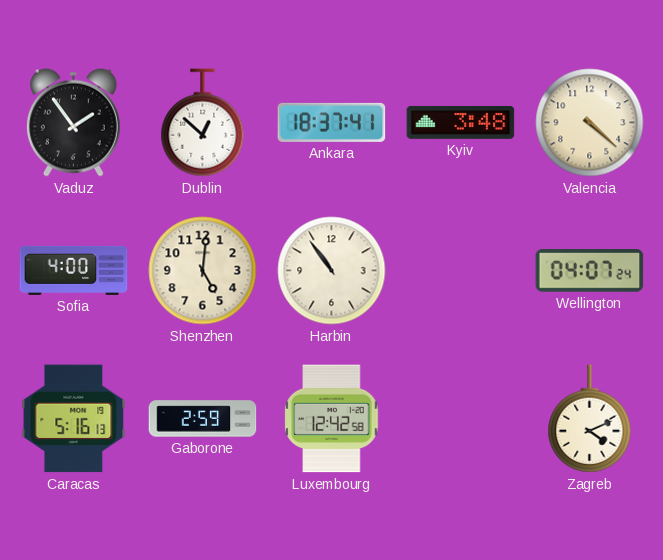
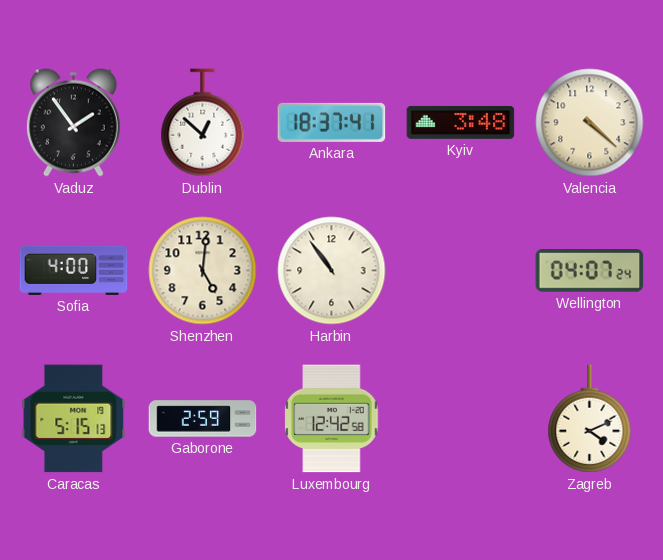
Caracas: 5:16 -> 5:15
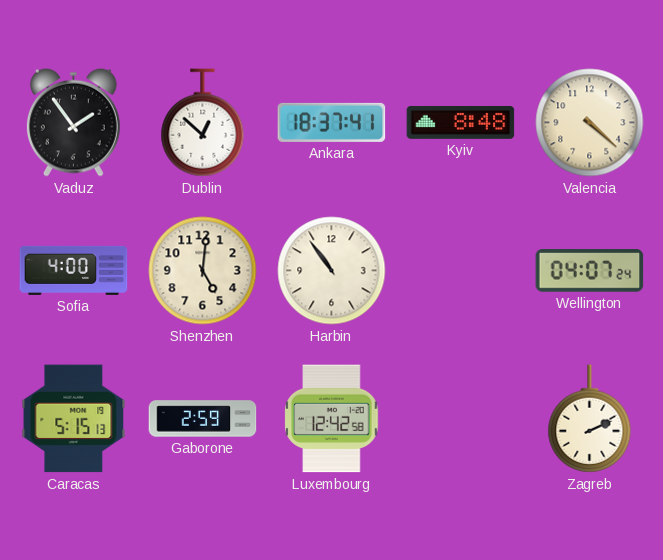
Kyiv: 3:48 -> 8:48
Zagreb: 4:11 -> 2:11
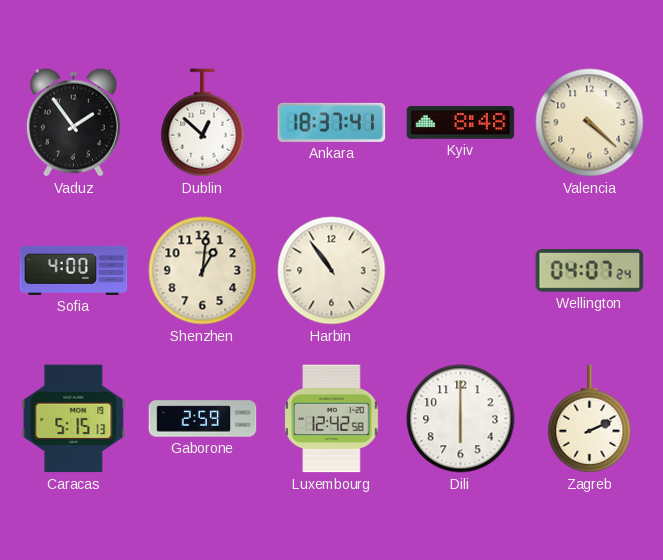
Shenzhen: 5:01 -> 1:01
Dili: none -> 6:00
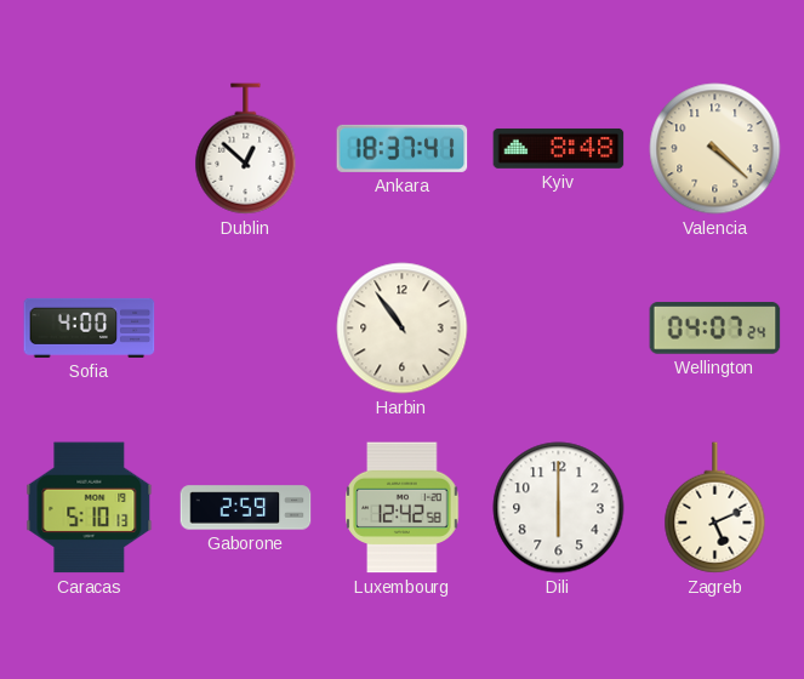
Vaduz: 1:54 -> none
Shenzhen: 1:01 -> none
Caracas: 5:15 -> 5:10
Zagreb: 2:11 -> 5:11
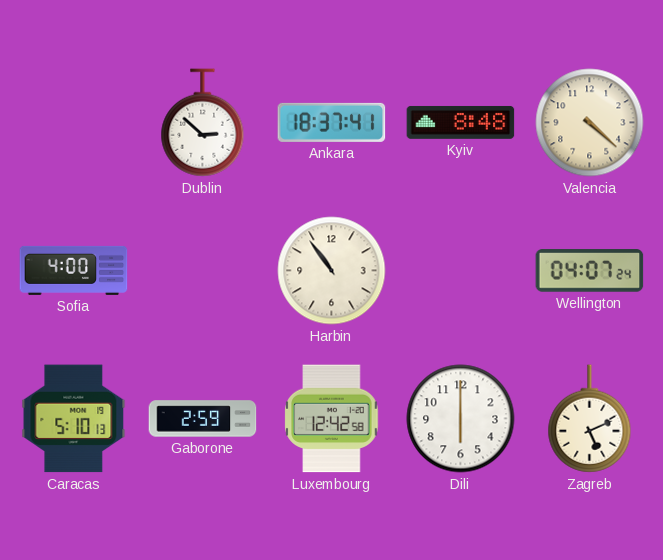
Dublin: 12:52 -> 2:52
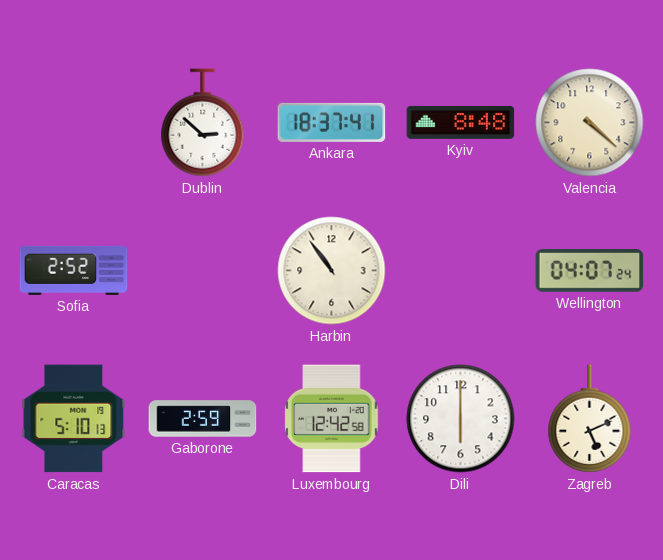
Sofia: 4:00 -> 2:52
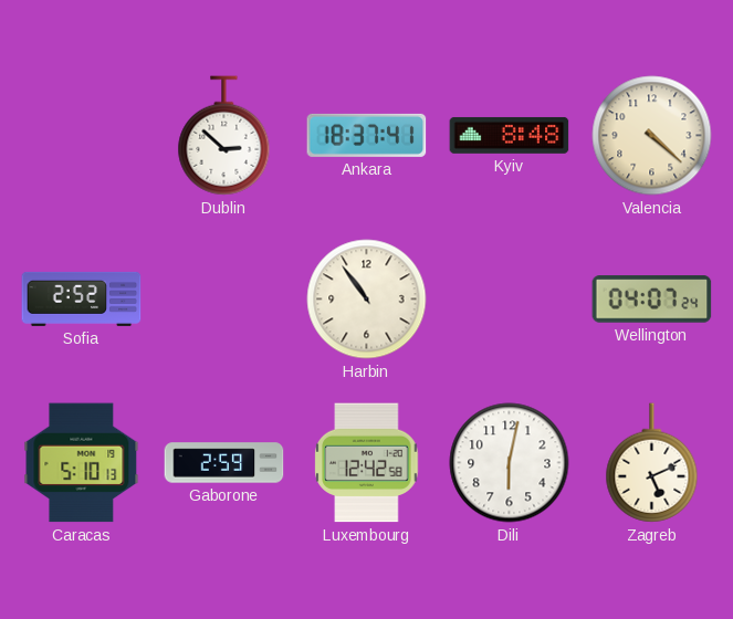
Dili: 6:00 -> 6:02
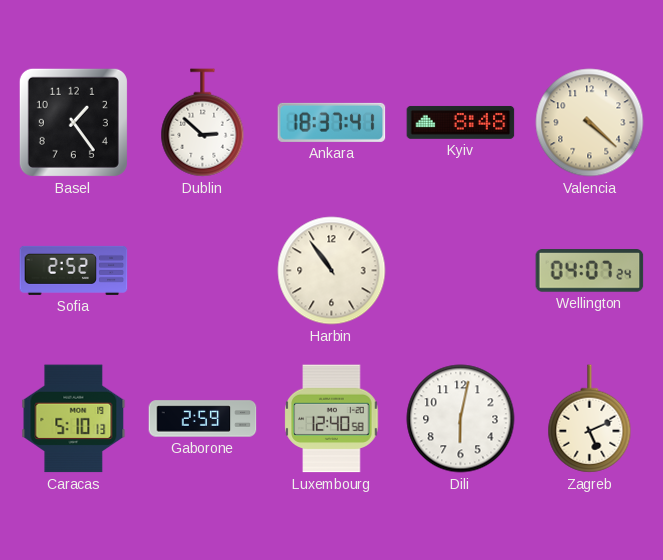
Basel: none -> 1:24
Luxembourg: 12:42 -> 12:40
